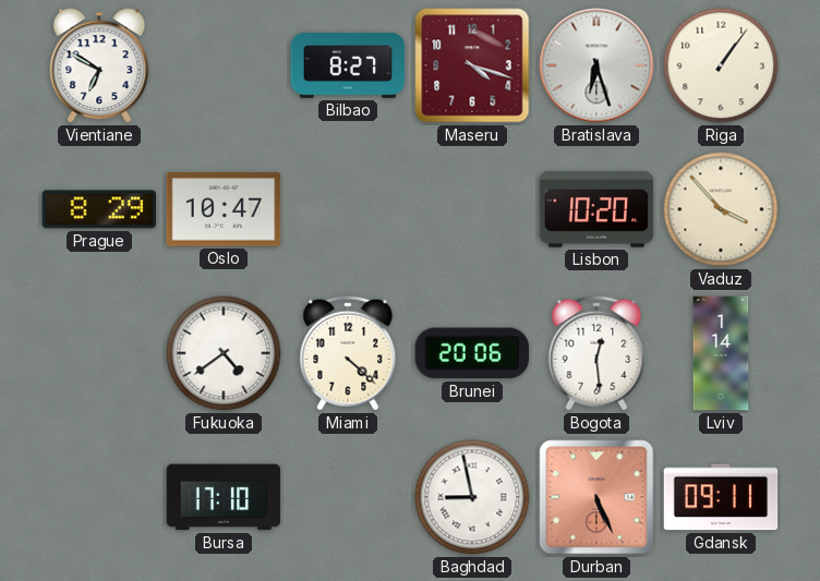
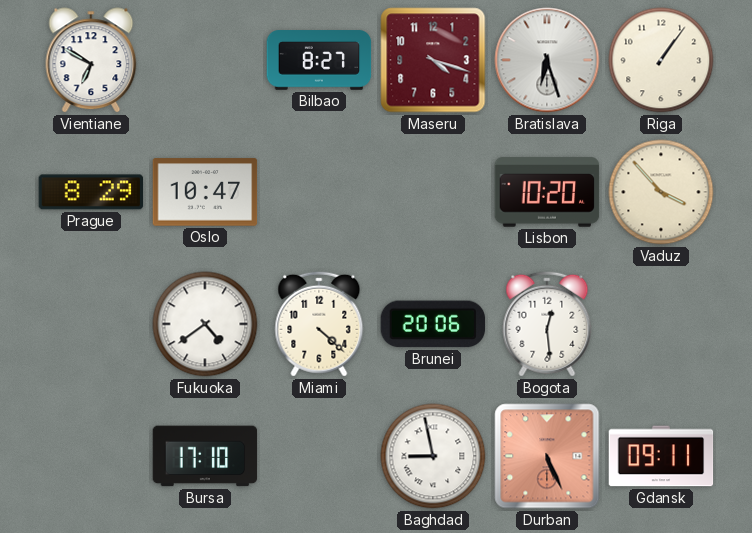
Lviv: 1:14 -> none
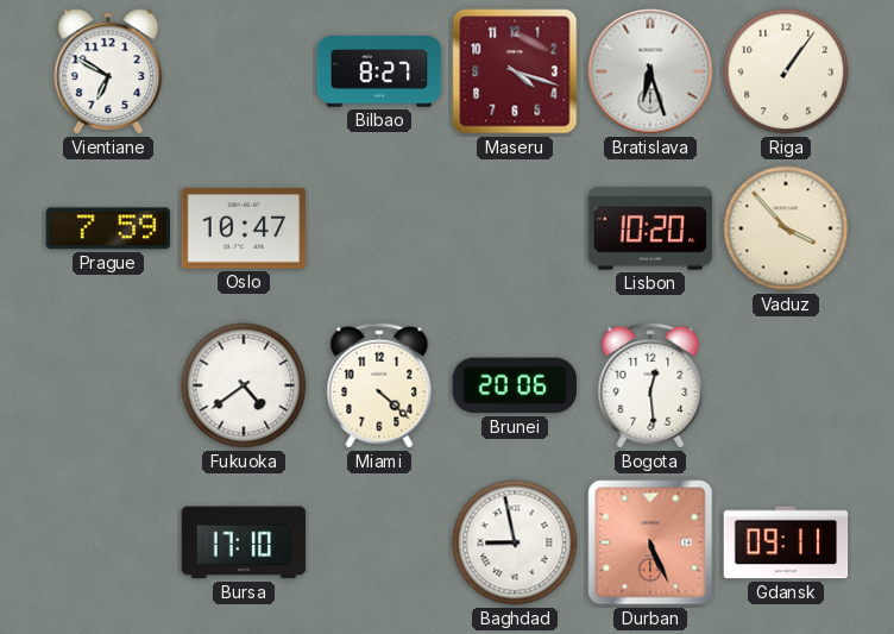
Prague: 8:29 -> 7:59
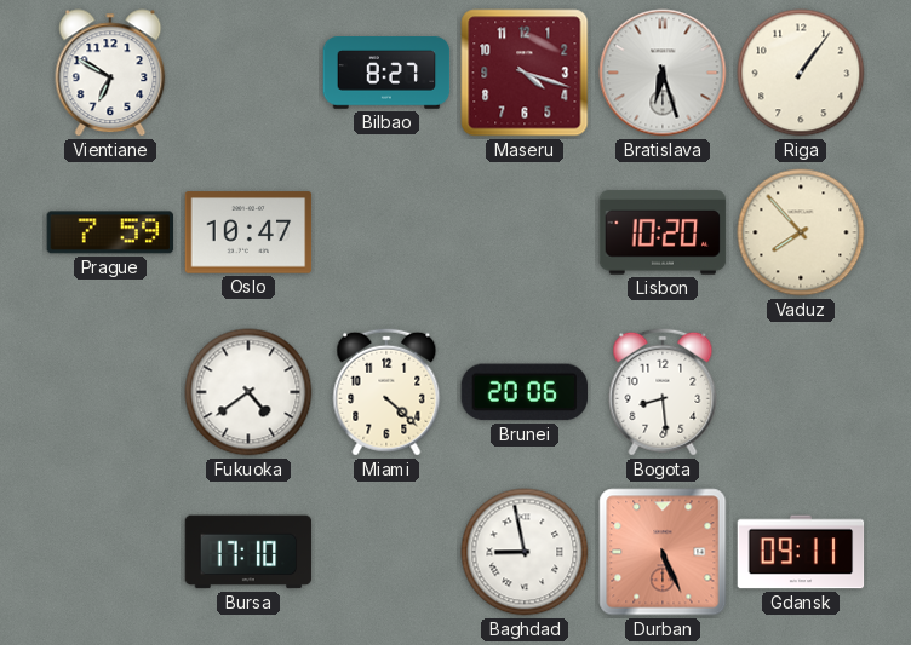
Vaduz: 3:53 -> 7:53
Bogota: 12:29 -> 8:29
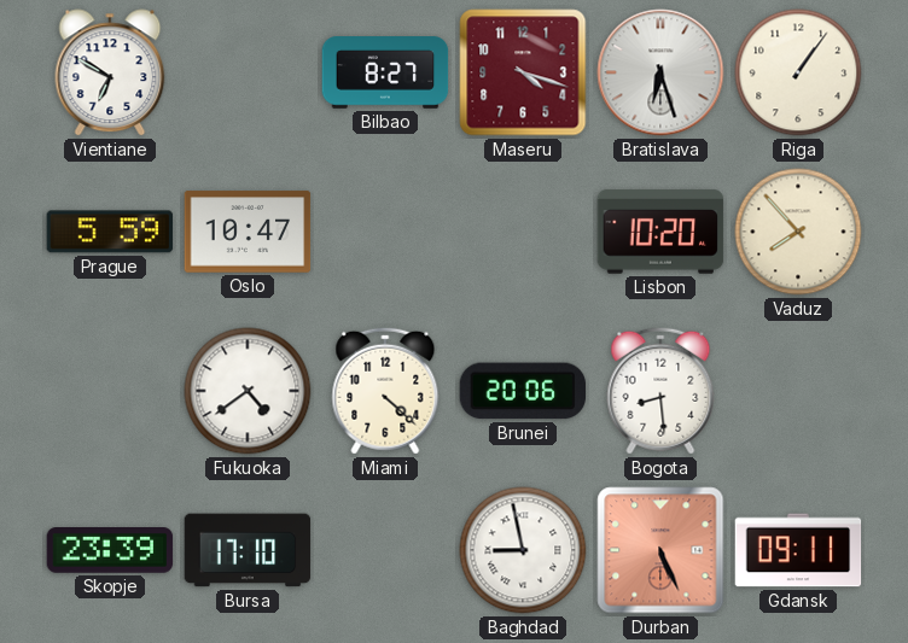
Prague: 7:59 -> 5:59
Skopje: none -> 23:39
